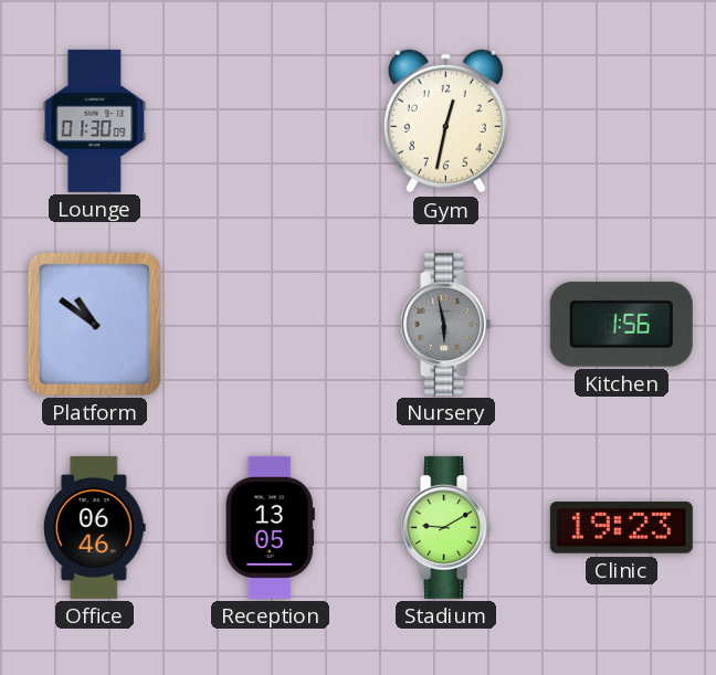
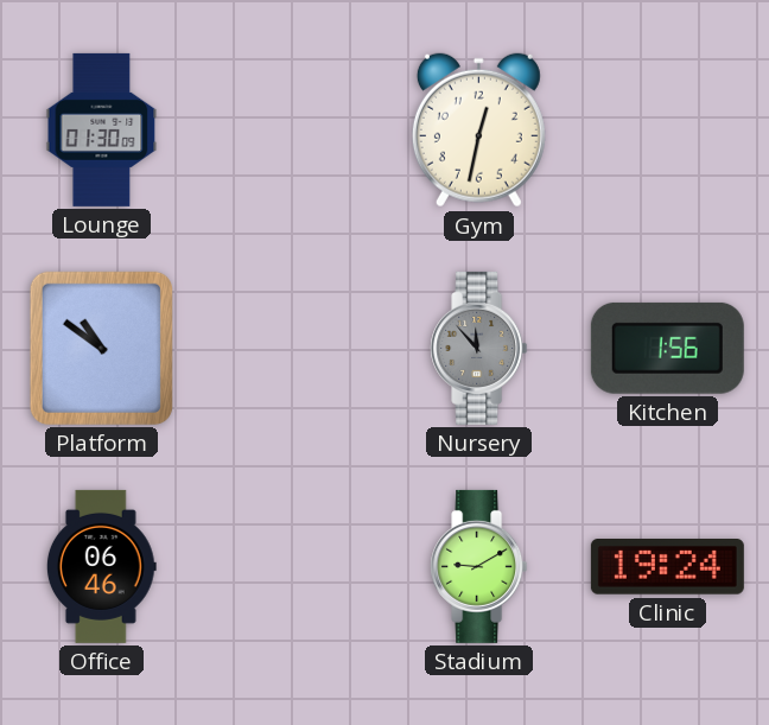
Nursery: 5:58 -> 11:53
Reception: 13:05 -> none
Clinic: 19:23 -> 19:24
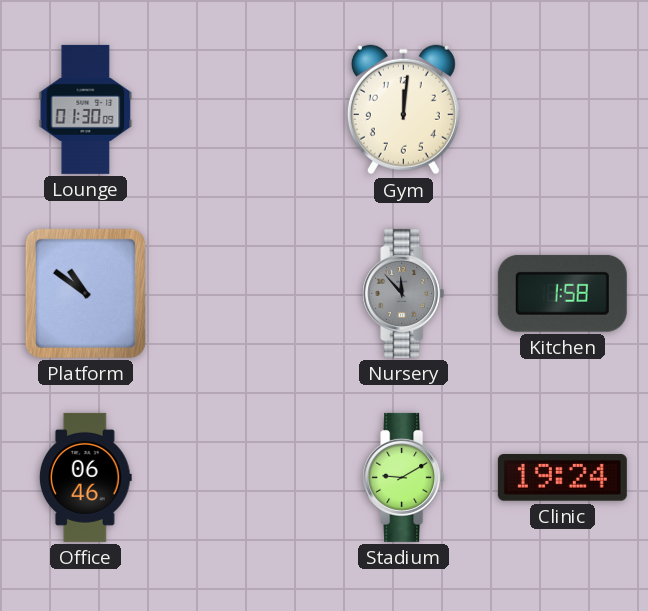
Gym: 12:32 -> 12:01
Kitchen: 1:56 -> 1:58
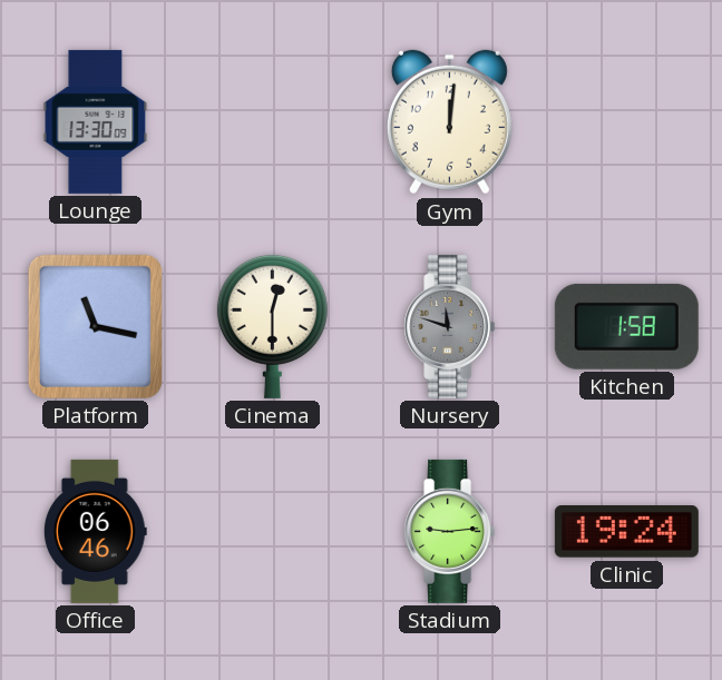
Lounge: 01:30 -> 13:30
Platform: 10:51 -> 11:17
Cinema: none -> 12:30
Nursery: 11:53 -> 11:48
Stadium: 9:10 -> 9:14
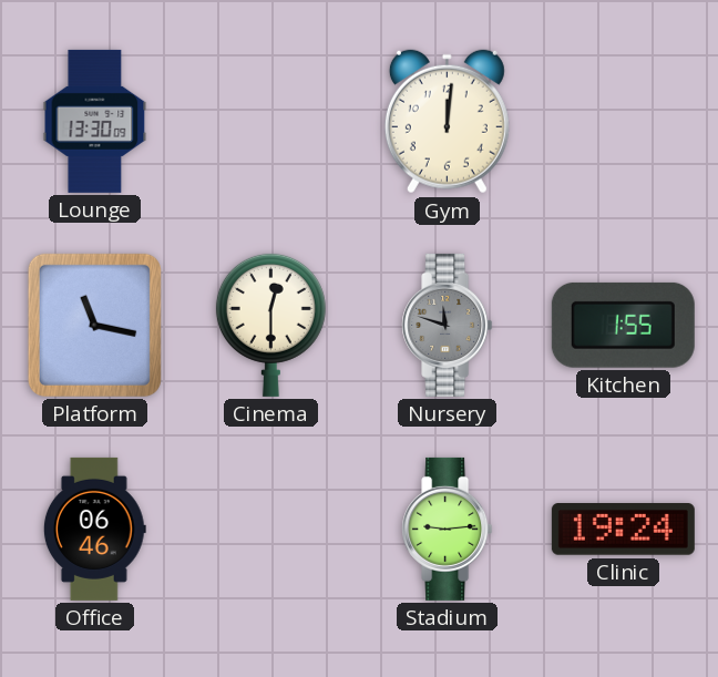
Kitchen: 1:58 -> 1:55
